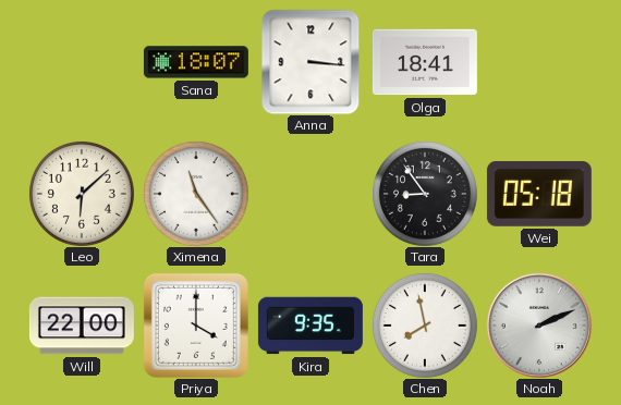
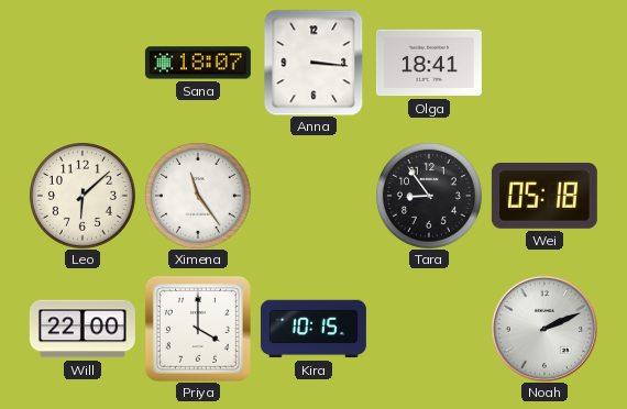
Kira: 9:35 -> 10:15
Chen: 7:58 -> none
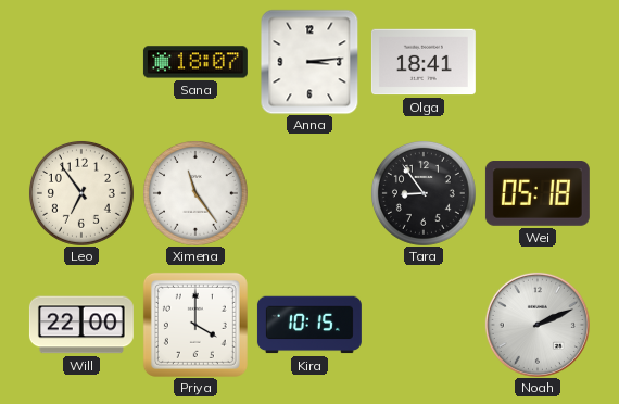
Anna: 3:16 -> 3:14
Leo: 6:08 -> 6:54
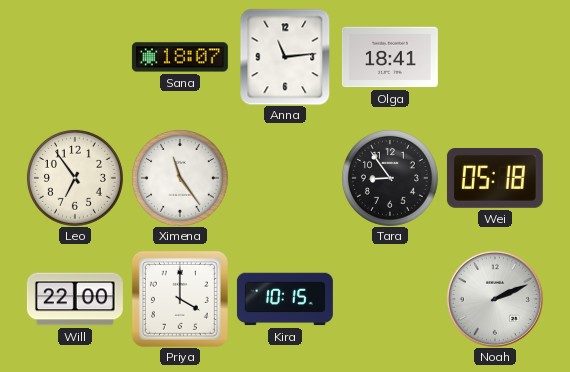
Anna: 3:14 -> 11:14
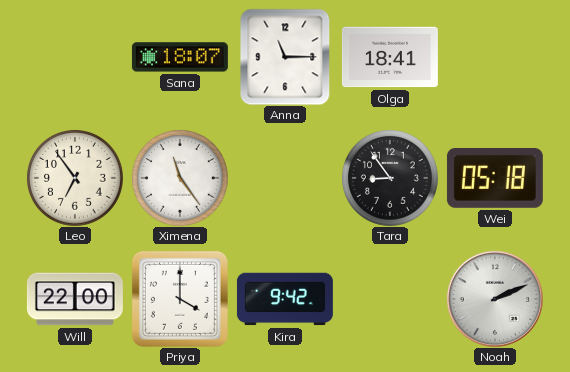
Anna: 11:14 -> 11:15
Kira: 10:15 -> 9:42
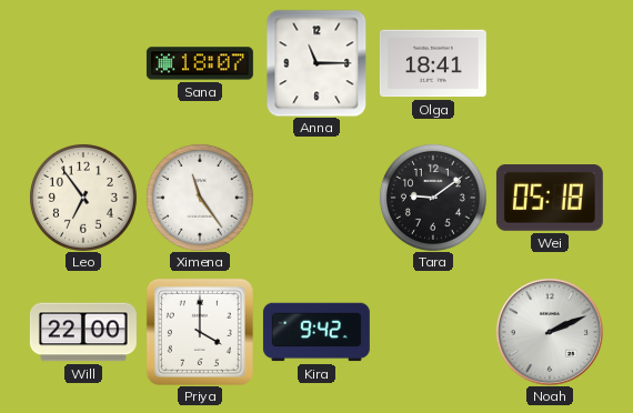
Tara: 8:54 -> 9:09
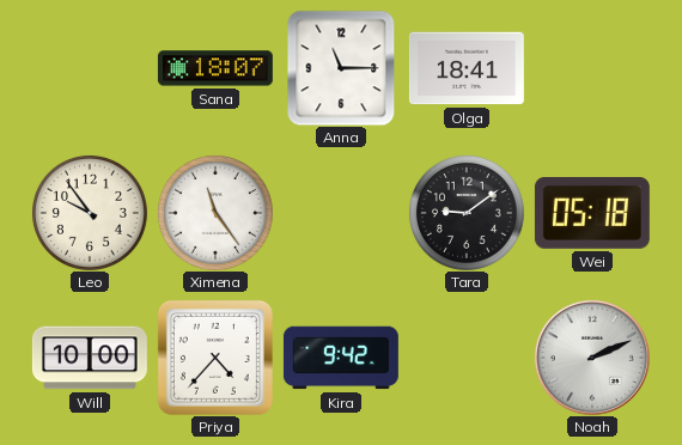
Leo: 6:54 -> 9:54
Will: 22:00 -> 10:00
Priya: 4:00 -> 4:37
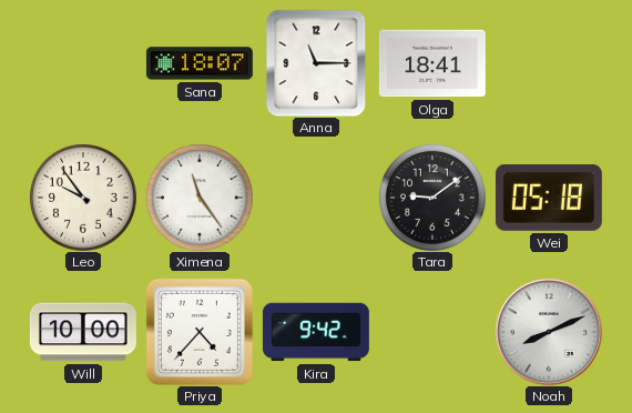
Noah: 2:11 -> 8:11
